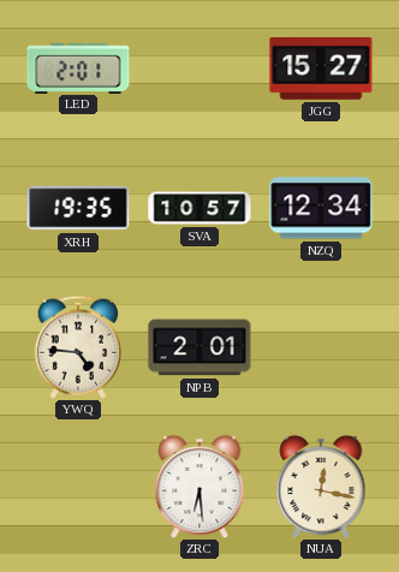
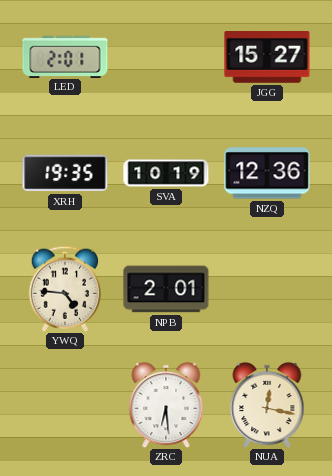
SVA: 10:57 -> 10:19
NZQ: 12:34 -> 12:36
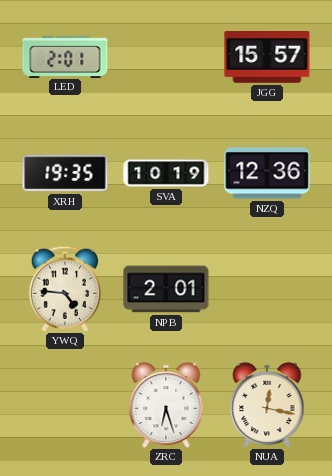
JGG: 15:27 -> 15:57
ZRC: 6:29 -> 6:27
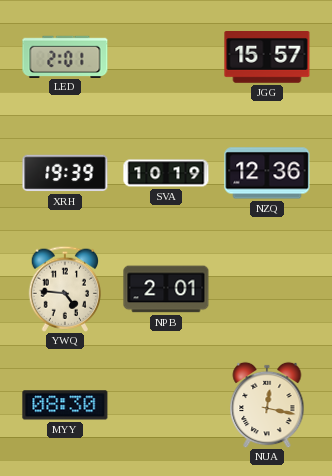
XRH: 19:35 -> 19:39
MYY: none -> 08:30
ZRC: 6:27 -> none
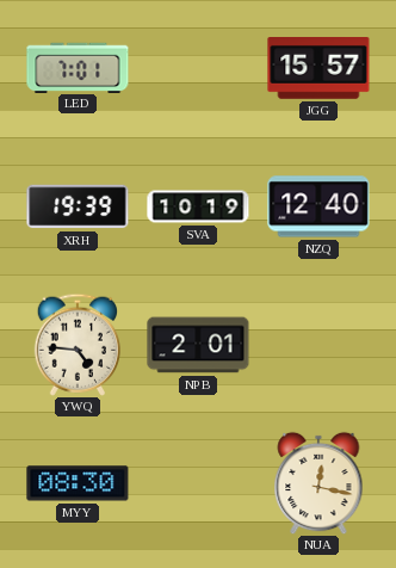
LED: 2:01 -> 7:01
NZQ: 12:36 -> 12:40
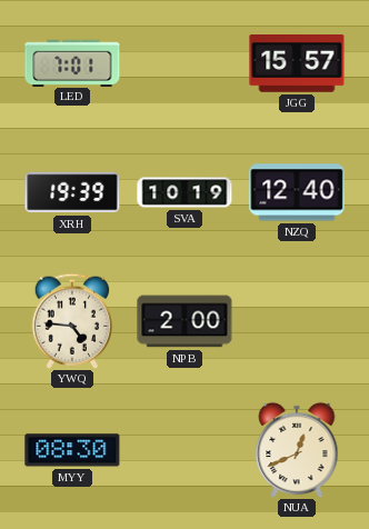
NPB: 2:01 -> 2:00
NUA: 12:17 -> 12:41
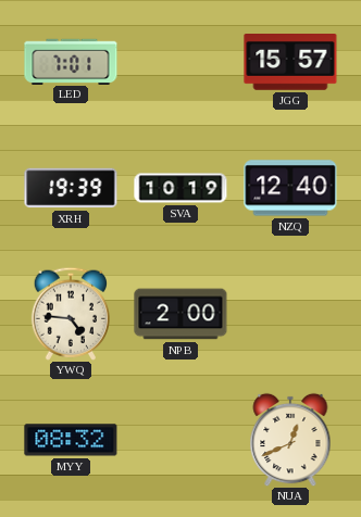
MYY: 08:30 -> 08:32
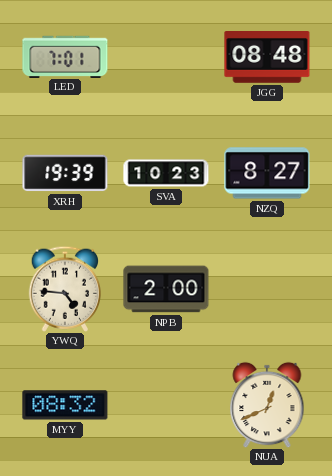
JGG: 15:57 -> 08:48
SVA: 10:19 -> 10:23
NZQ: 12:40 -> 8:27
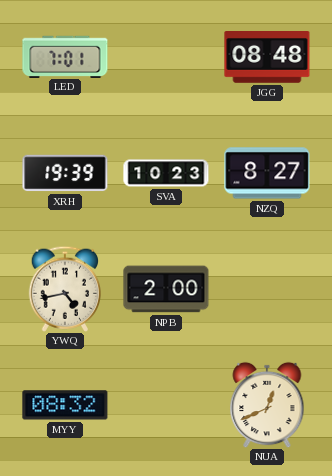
YWQ: 4:46 -> 4:43
